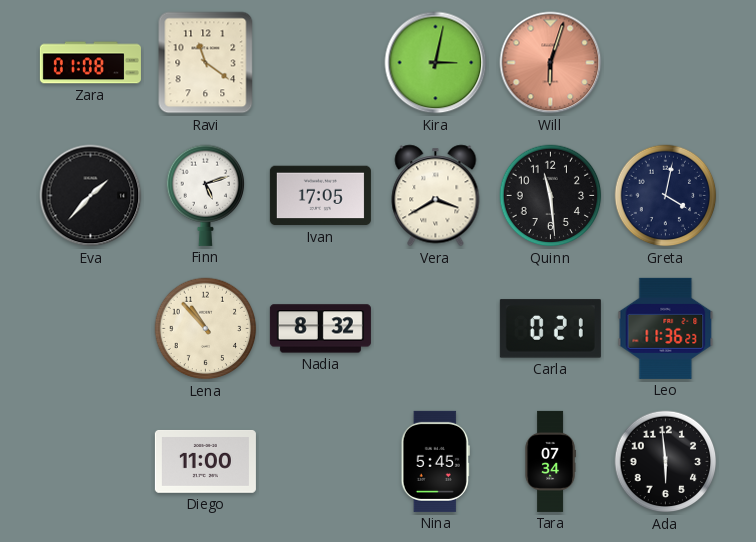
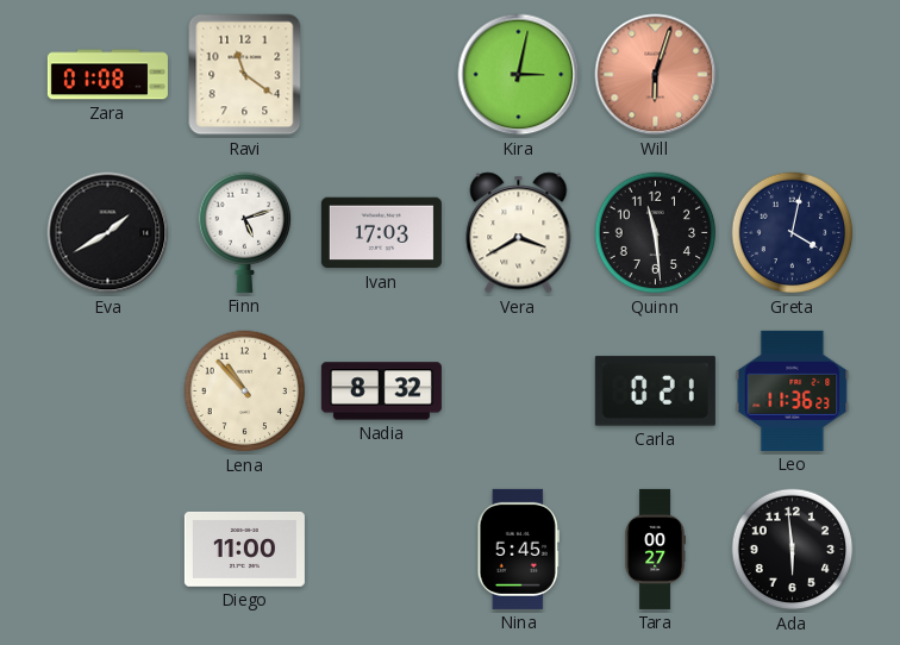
Eva: 1:37 -> 1:40
Ivan: 17:05 -> 17:03
Tara: 07:34 -> 00:27
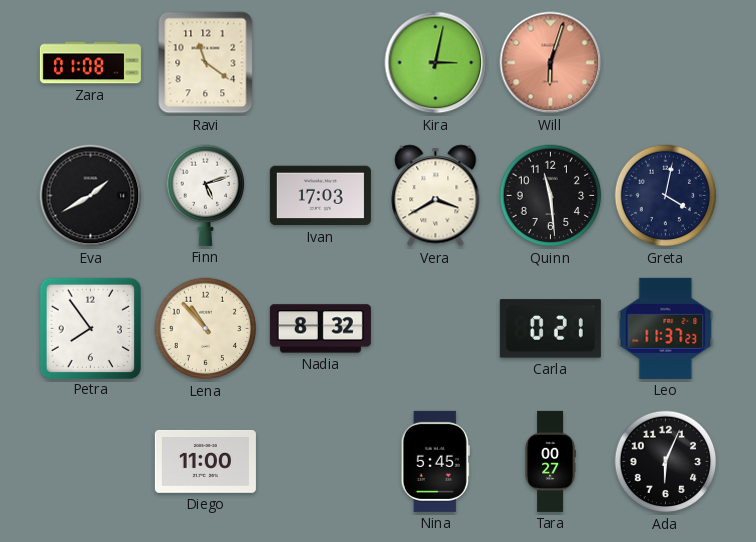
Petra: none -> 7:54
Leo: 11:36 -> 11:37
Ada: 5:59 -> 6:04
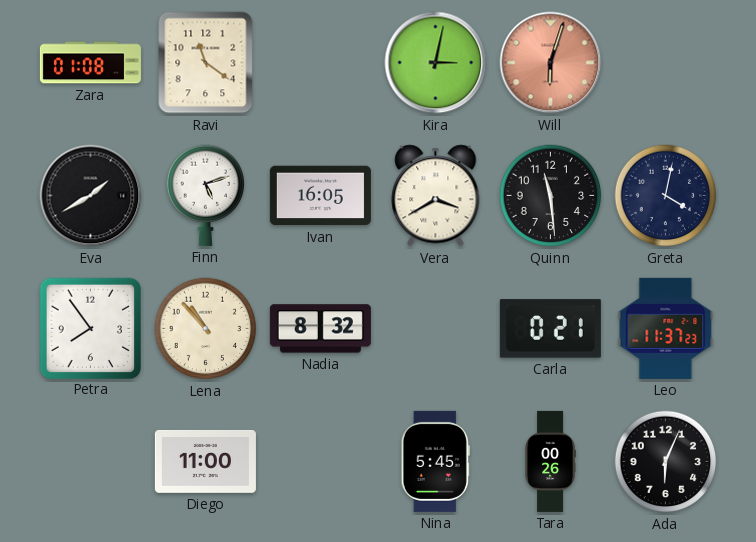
Ivan: 17:03 -> 16:05
Tara: 00:27 -> 00:26
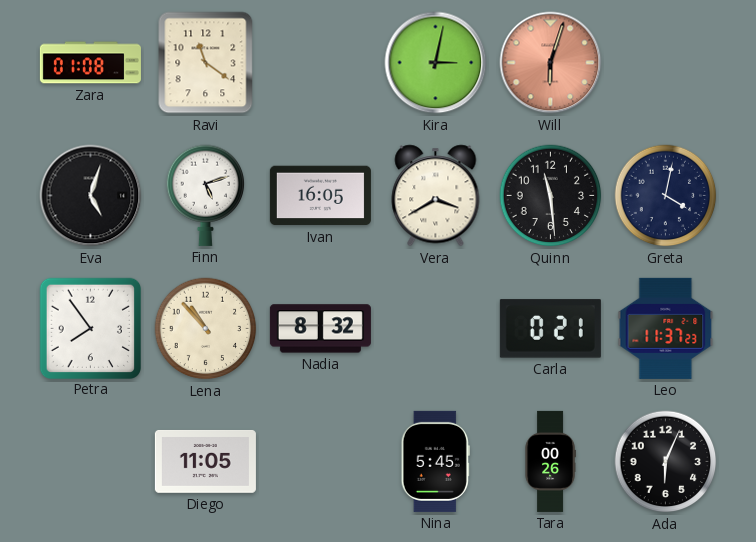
Eva: 1:40 -> 5:03
Diego: 11:00 -> 11:05
